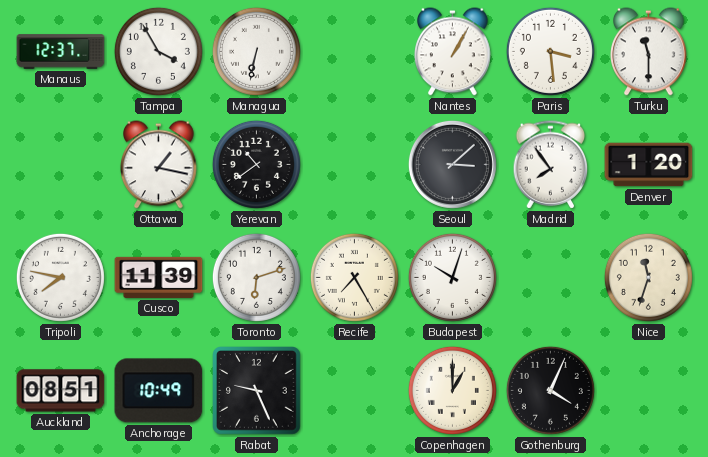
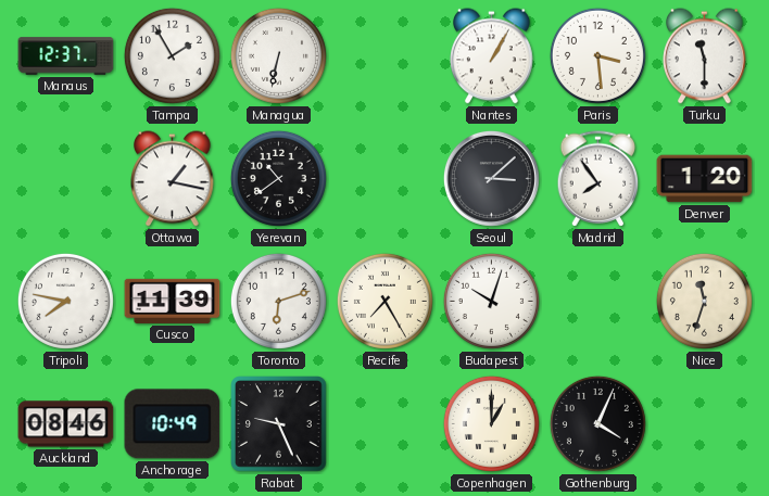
Tampa: 3:55 -> 1:55
Auckland: 08:51 -> 08:46
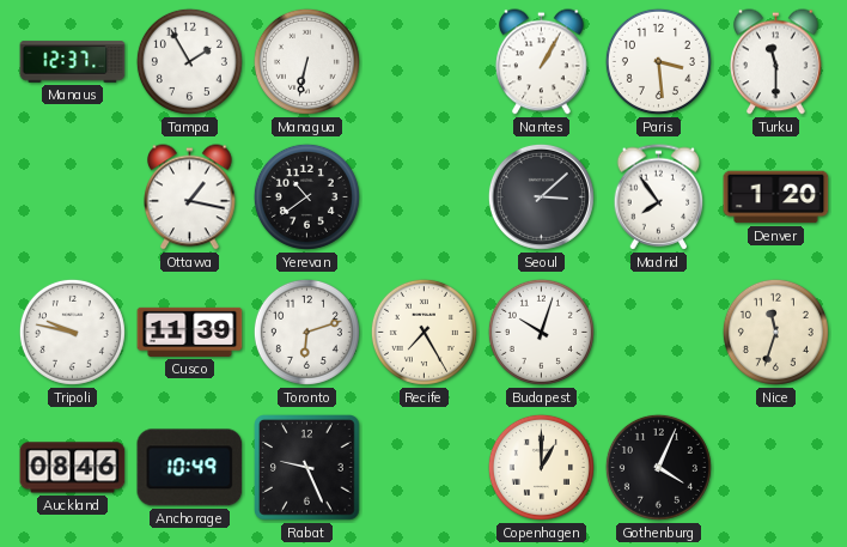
Tripoli: 7:47 -> 9:47
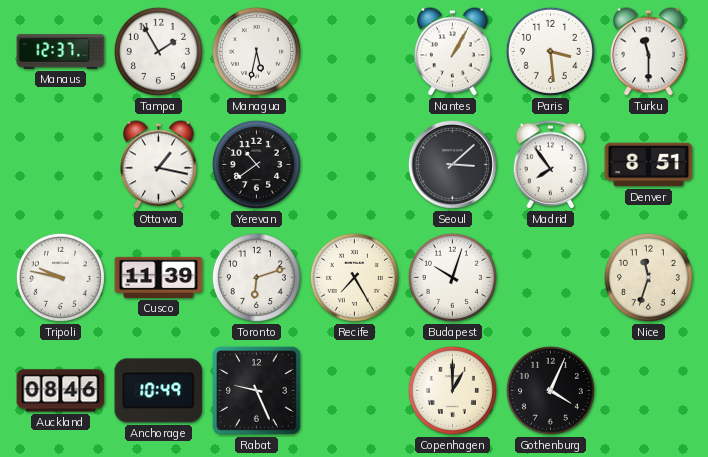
Managua: 6:32 -> 5:32
Denver: 1:20 -> 8:51
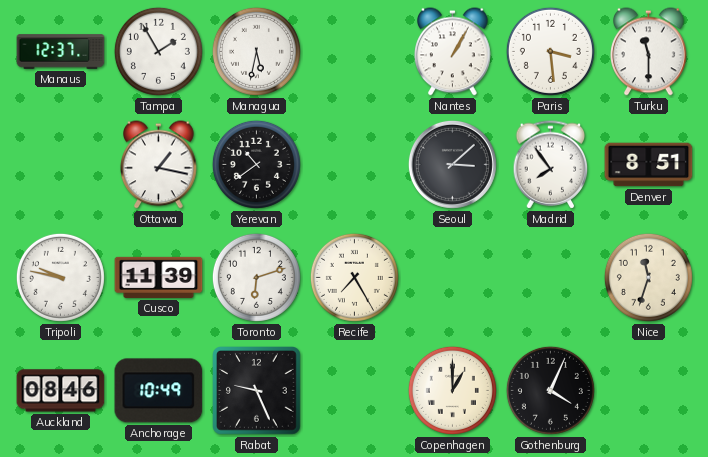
Budapest: 10:03 -> none
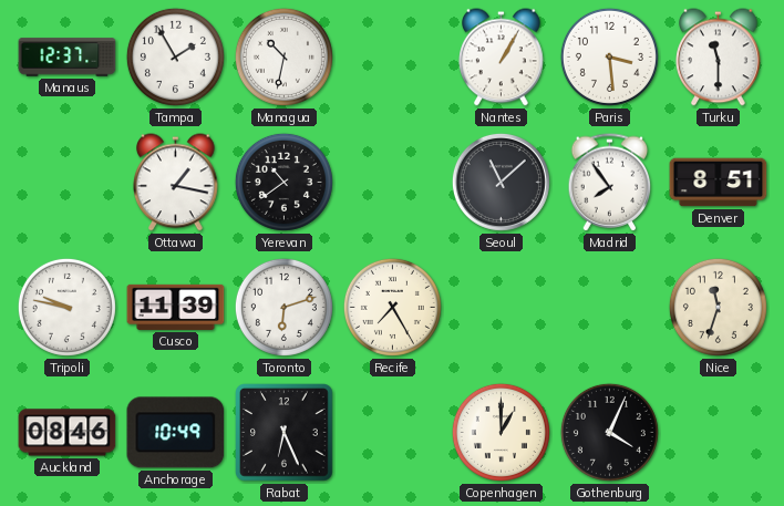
Managua: 5:32 -> 10:32
Seoul: 3:08 -> 11:08
Rabat: 9:26 -> 6:26
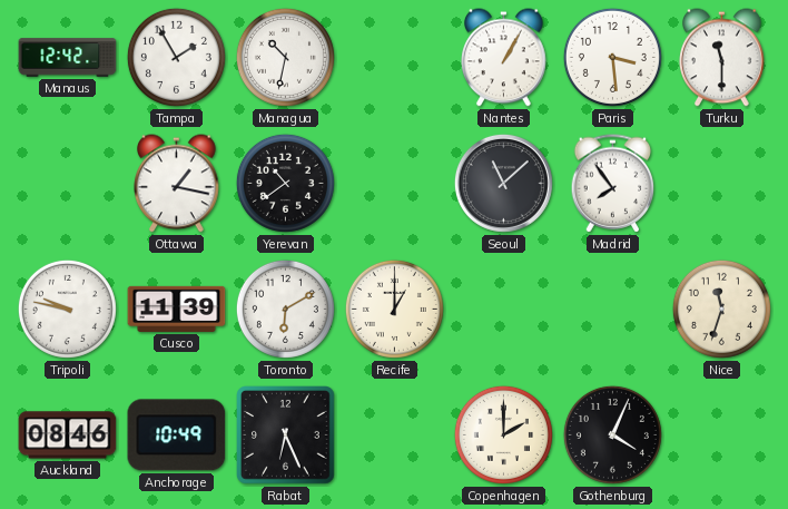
Manaus: 12:37 -> 12:42
Denver: 8:51 -> none
Toronto: 6:12 -> 6:10
Recife: 7:25 -> 1:00
Copenhagen: 1:00 -> 2:00
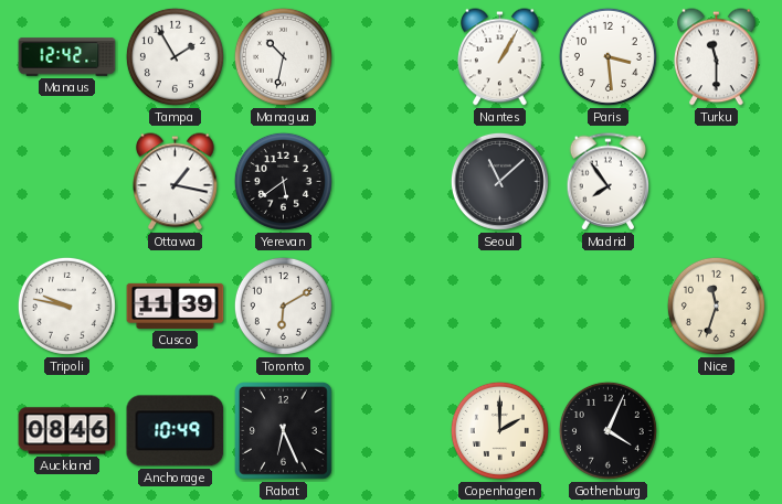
Yerevan: 10:39 -> 5:39
Recife: 1:00 -> none
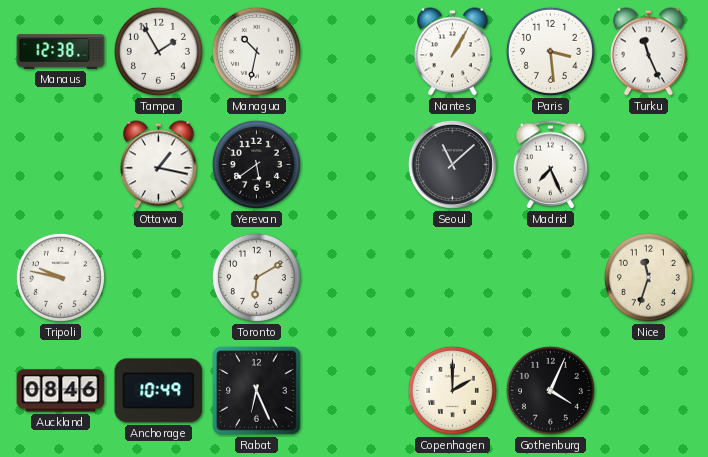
Manaus: 12:42 -> 12:38
Turku: 11:30 -> 11:26
Madrid: 7:54 -> 7:26
Cusco: 11:39 -> none
